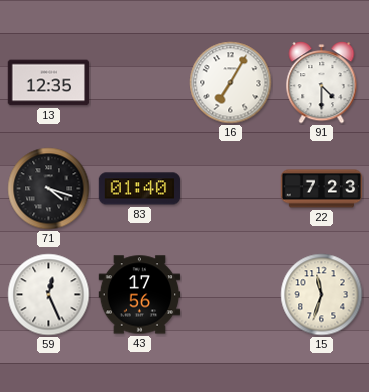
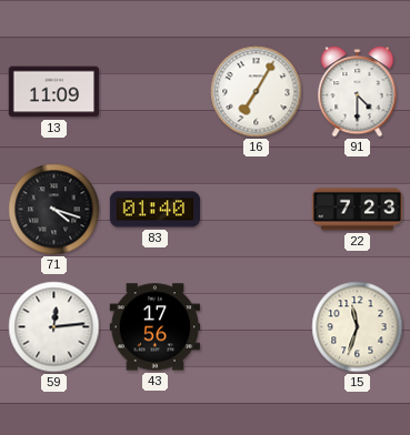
13: 12:35 -> 11:09
59: 12:26 -> 12:14
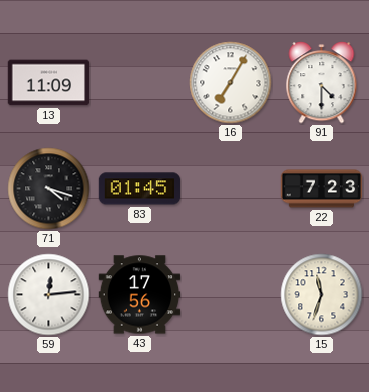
83: 01:40 -> 01:45
